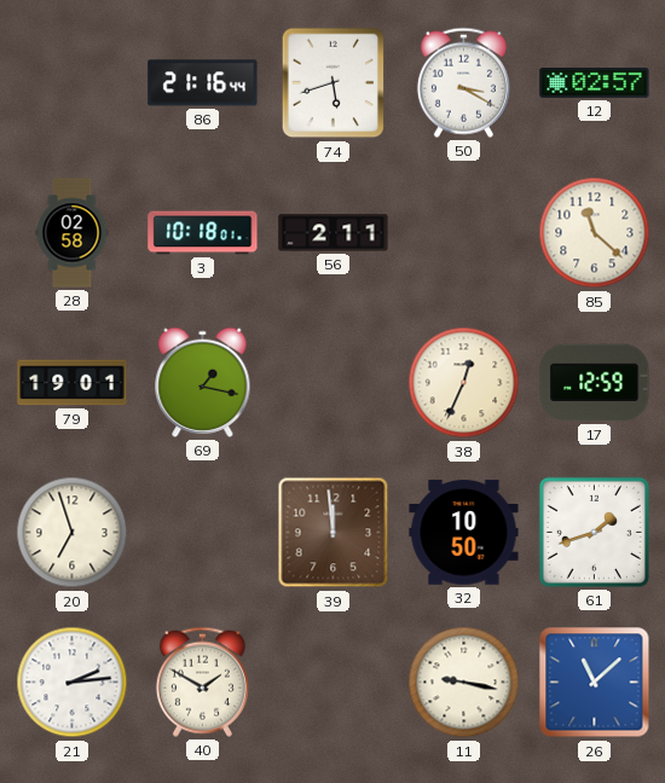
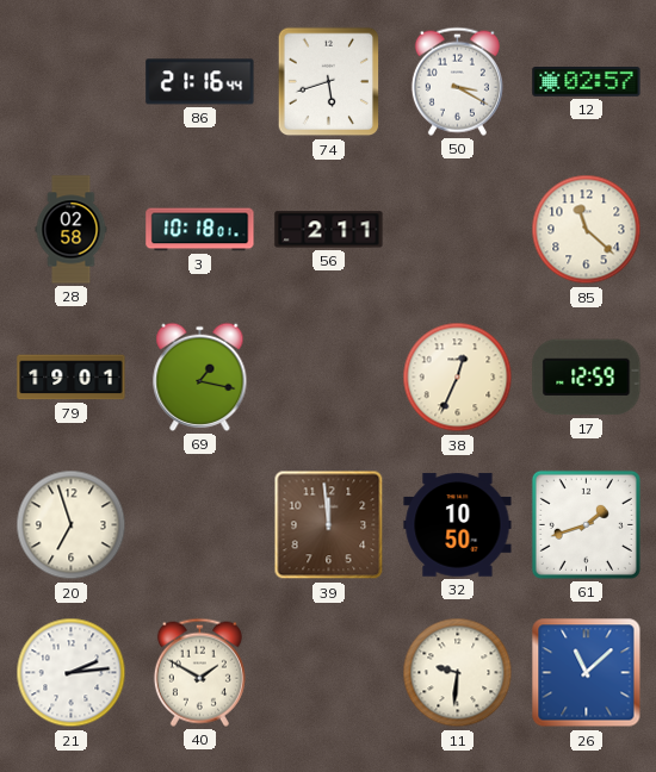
11: 9:17 -> 9:31
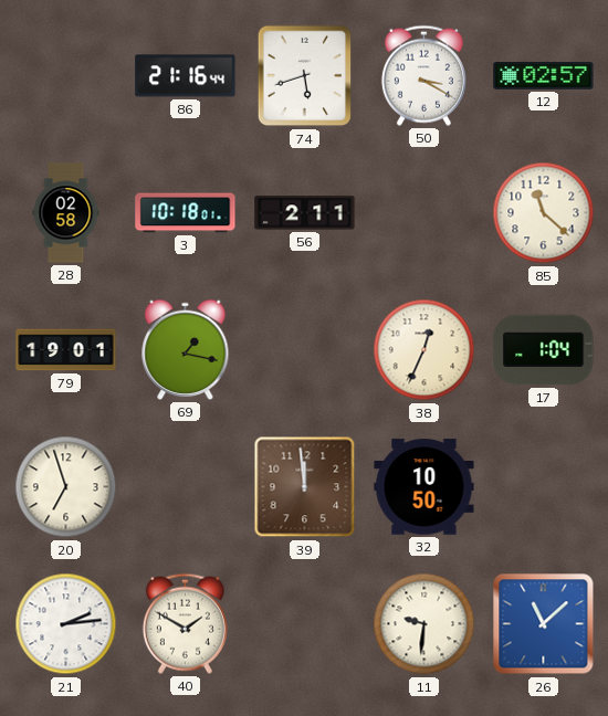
17: 12:59 -> 1:04
61: 1:42 -> none
